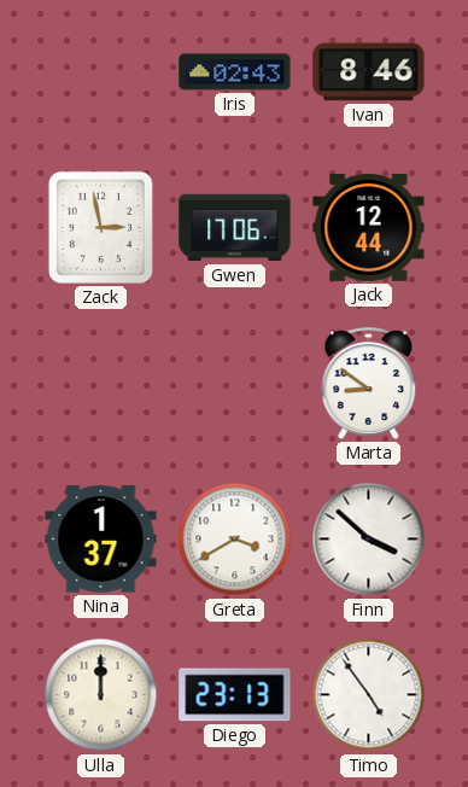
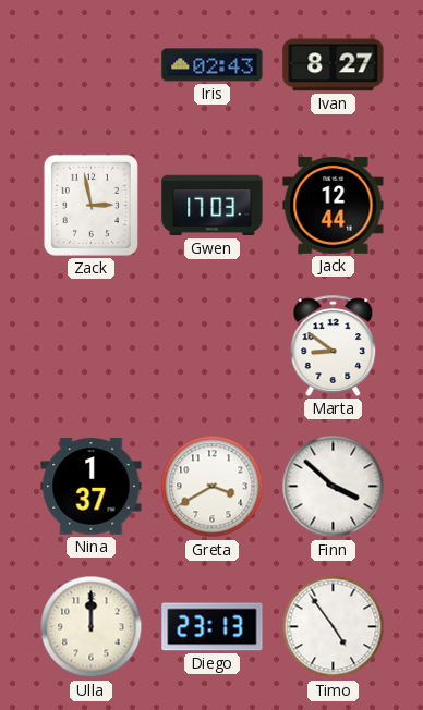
Ivan: 8:46 -> 8:27
Gwen: 17:06 -> 17:03
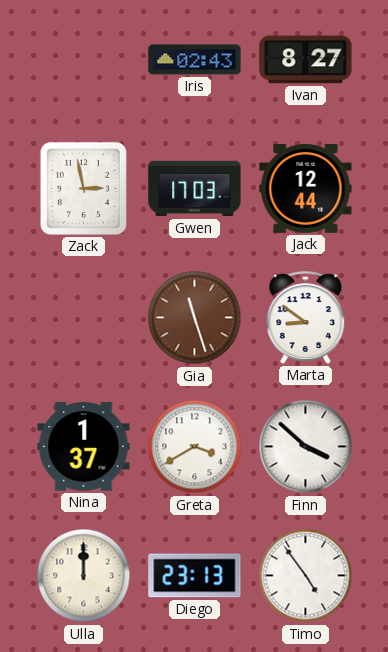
Gia: none -> 11:27
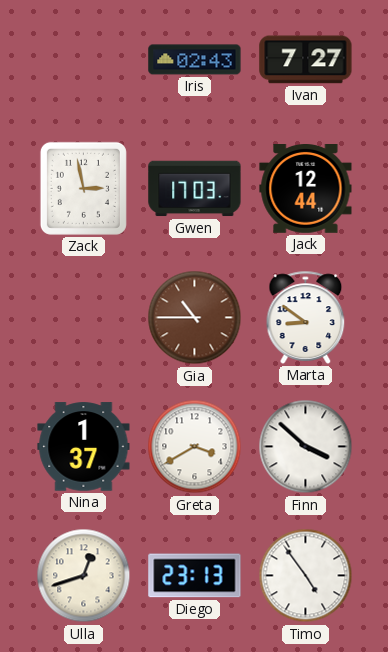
Ivan: 8:27 -> 7:27
Gia: 11:27 -> 10:45
Ulla: 12:00 -> 12:42
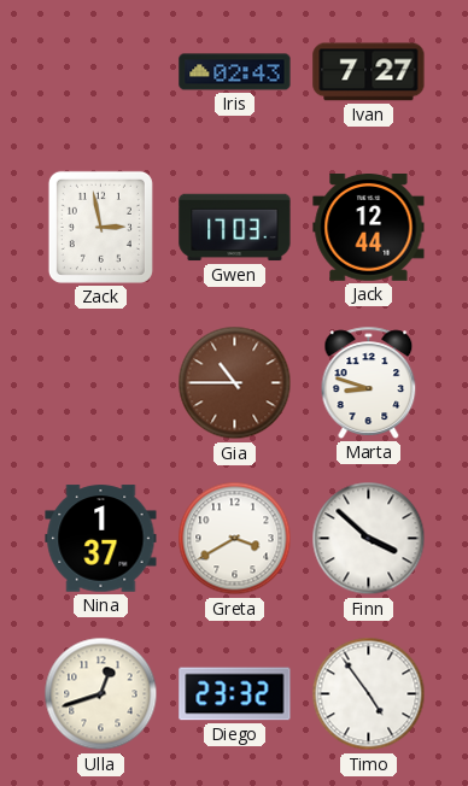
Marta: 8:51 -> 8:48
Diego: 23:13 -> 23:32
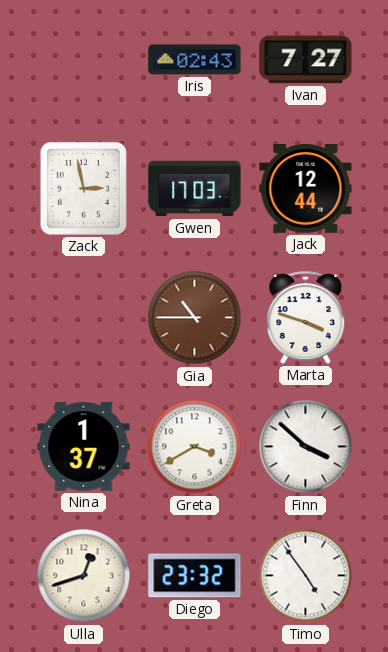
Marta: 8:48 -> 3:48
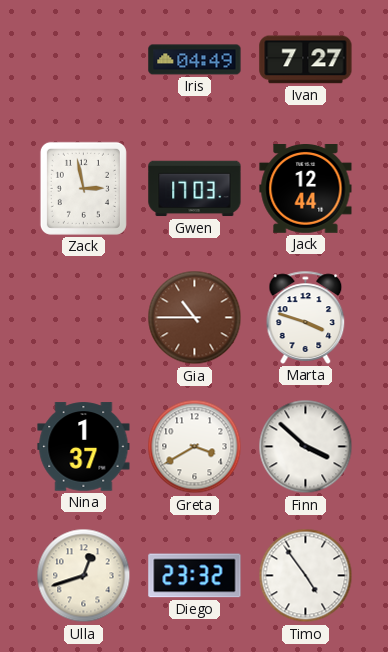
Iris: 02:43 -> 04:49
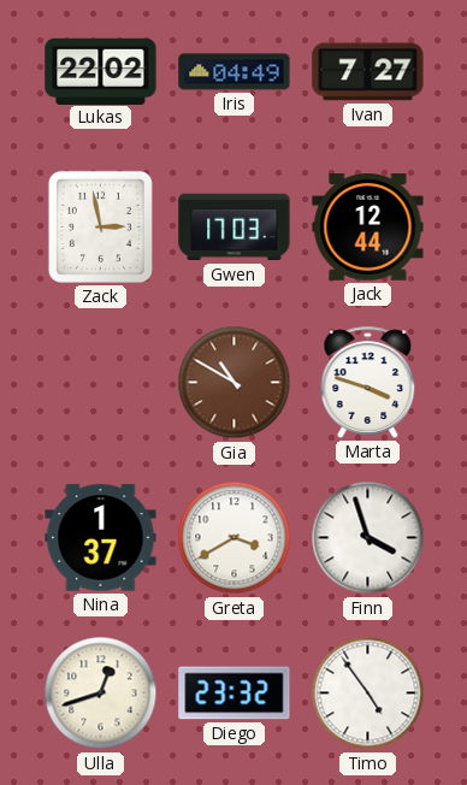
Lukas: none -> 22:02
Gia: 10:45 -> 10:50
Finn: 3:52 -> 3:57
